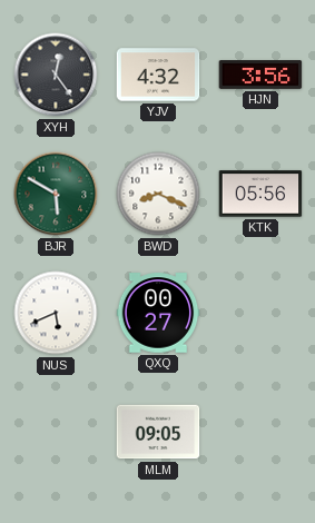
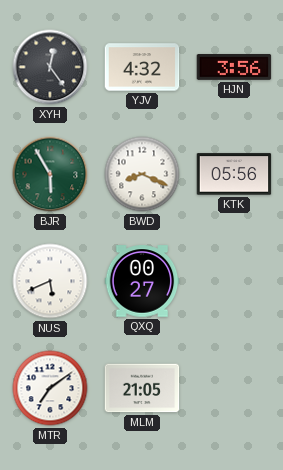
BJR: 5:50 -> 5:55
MTR: none -> 7:09
MLM: 09:05 -> 21:05
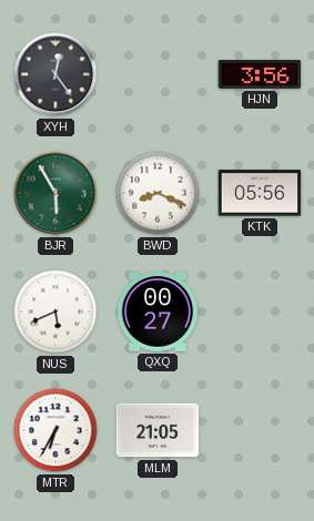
YJV: 4:32 -> none
MTR: 7:09 -> 6:35
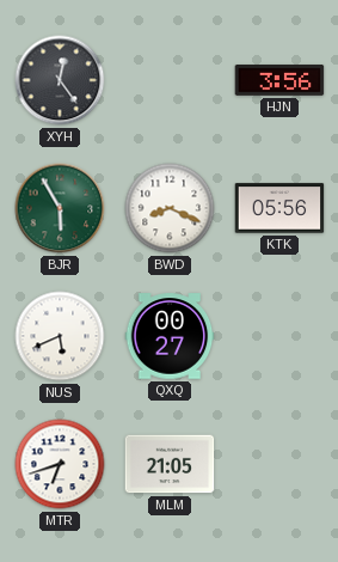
MTR: 6:35 -> 6:42
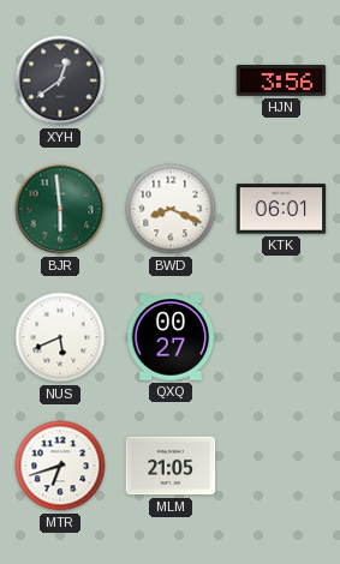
XYH: 12:24 -> 12:39
BJR: 5:55 -> 5:59
KTK: 05:56 -> 06:01
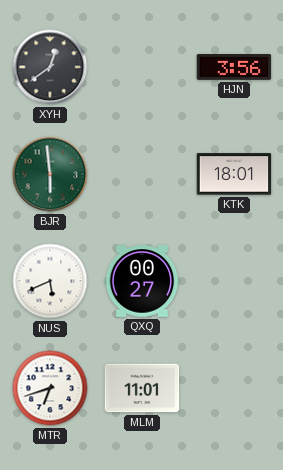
BWD: 8:19 -> none
KTK: 06:01 -> 18:01
MLM: 21:05 -> 11:01
